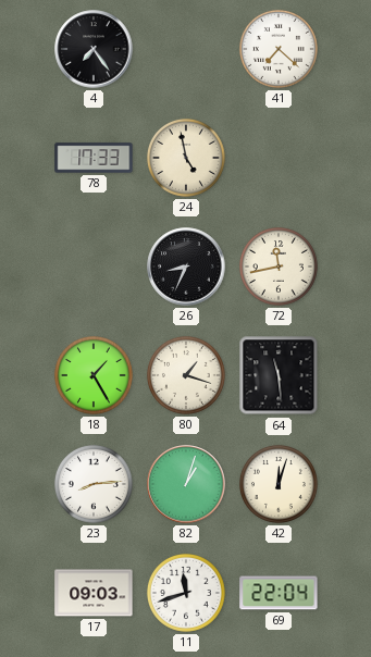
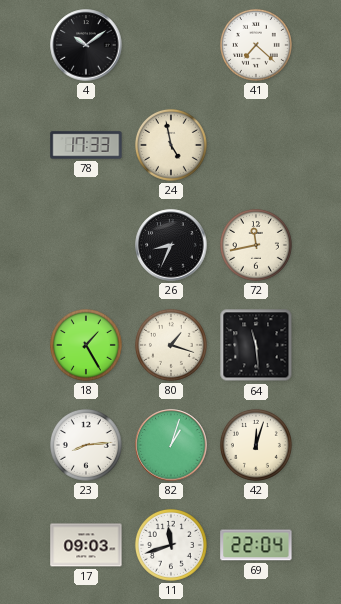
4: 7:24 -> 10:09
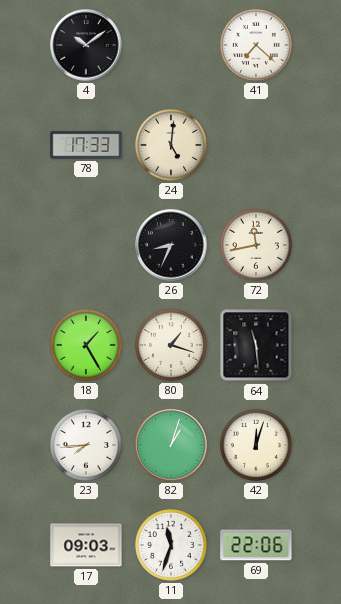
24: 4:58 -> 5:01
23: 8:14 -> 7:44
11: 11:42 -> 11:33
69: 22:04 -> 22:06
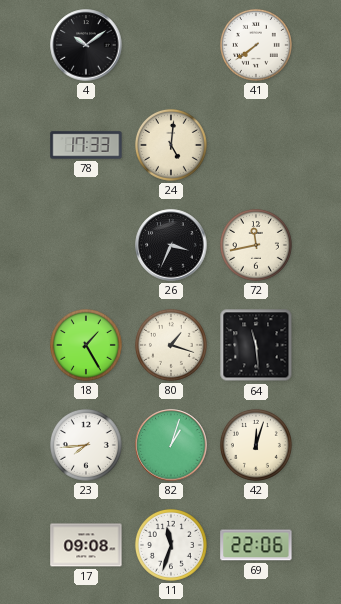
41: 7:22 -> 7:39
26: 8:34 -> 3:34
17: 09:03 -> 09:08
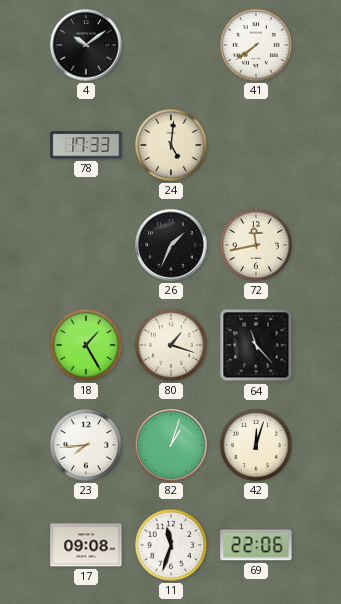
26: 3:34 -> 1:34
64: 11:29 -> 11:23
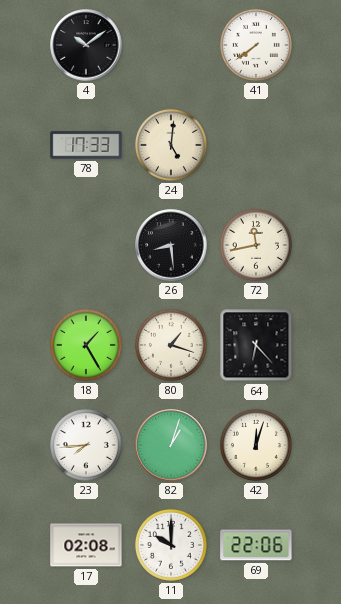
26: 1:34 -> 8:29
64: 11:23 -> 6:23
17: 09:08 -> 02:08
11: 11:33 -> 10:00
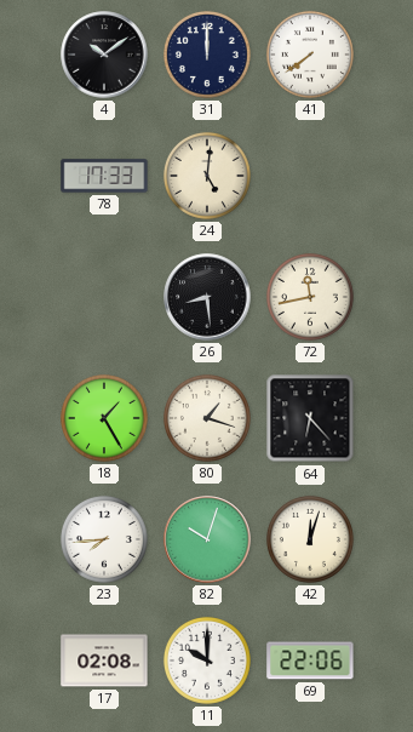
31: none -> 12:00
82: 1:03 -> 10:03
